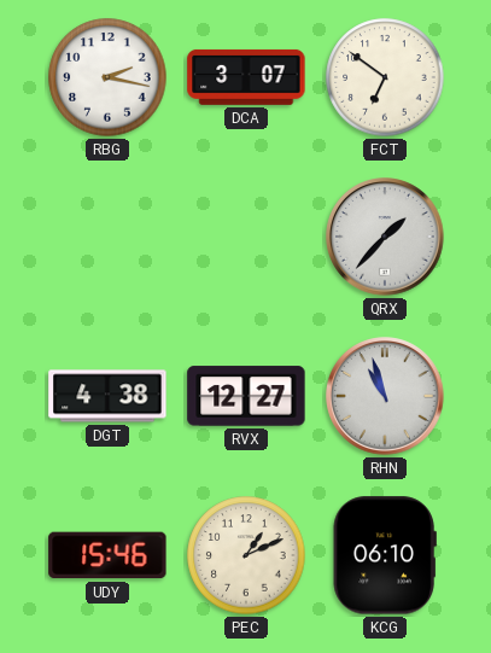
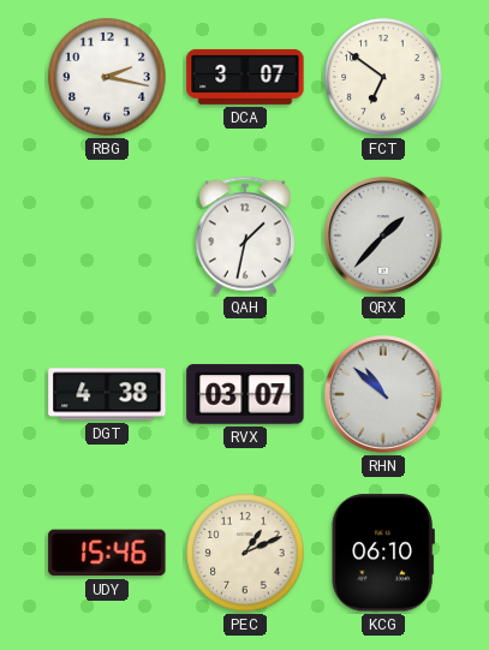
QAH: none -> 1:32
RVX: 12:27 -> 03:07
RHN: 10:57 -> 10:52
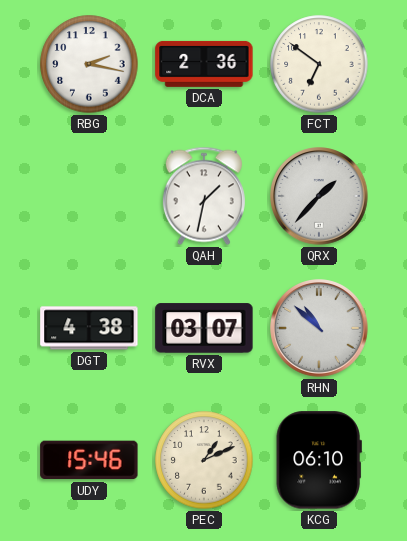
DCA: 3:07 -> 2:36
